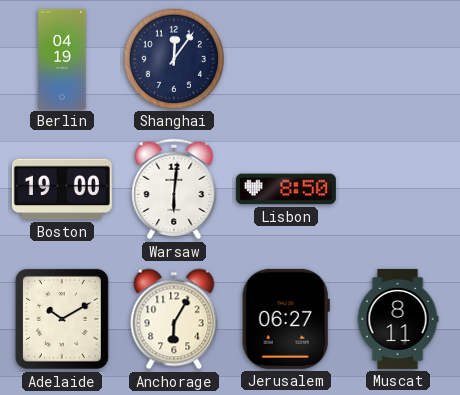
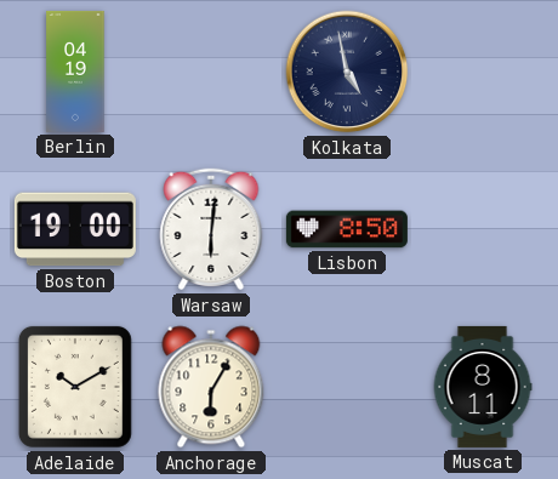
Shanghai: 12:06 -> none
Kolkata: none -> 4:58
Jerusalem: 06:27 -> none
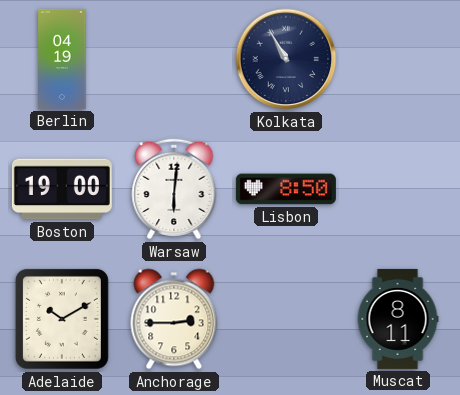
Kolkata: 4:58 -> 10:55
Anchorage: 6:05 -> 2:45
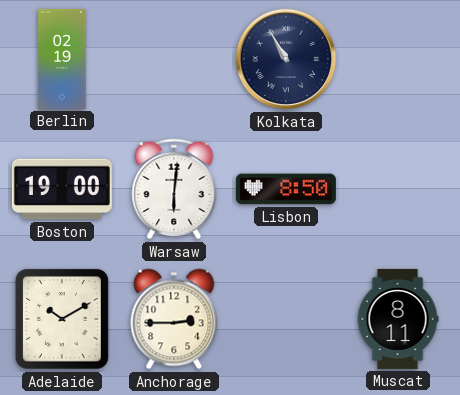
Berlin: 04:19 -> 02:19
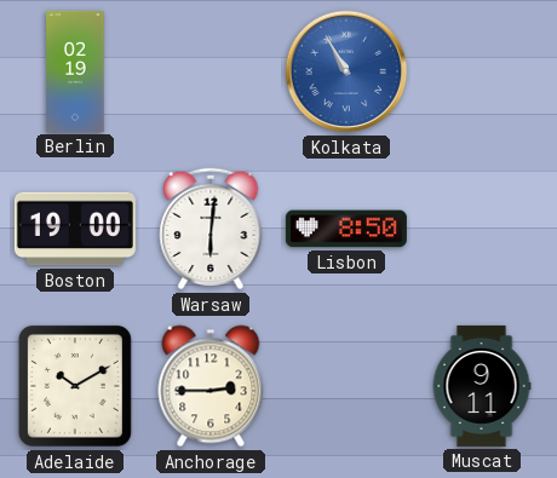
Kolkata dial: navy -> blue
Muscat: 8:11 -> 9:11
